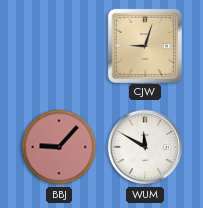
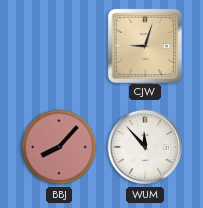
BBJ: 9:07 -> 8:07
WUM: 11:50 -> 11:53
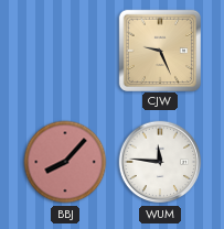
CJW: 9:03 -> 9:26
WUM: 11:53 -> 11:46
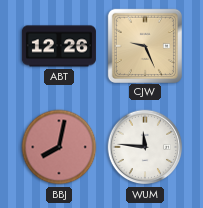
ABT: none -> 12:26
BBJ: 8:07 -> 8:02
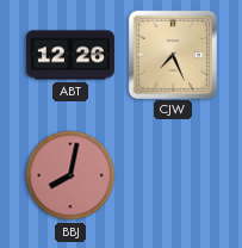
CJW: 9:26 -> 7:26
WUM: 11:46 -> none
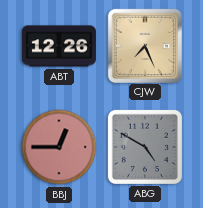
BBJ: 8:02 -> 12:45
ABG: none -> 4:50
